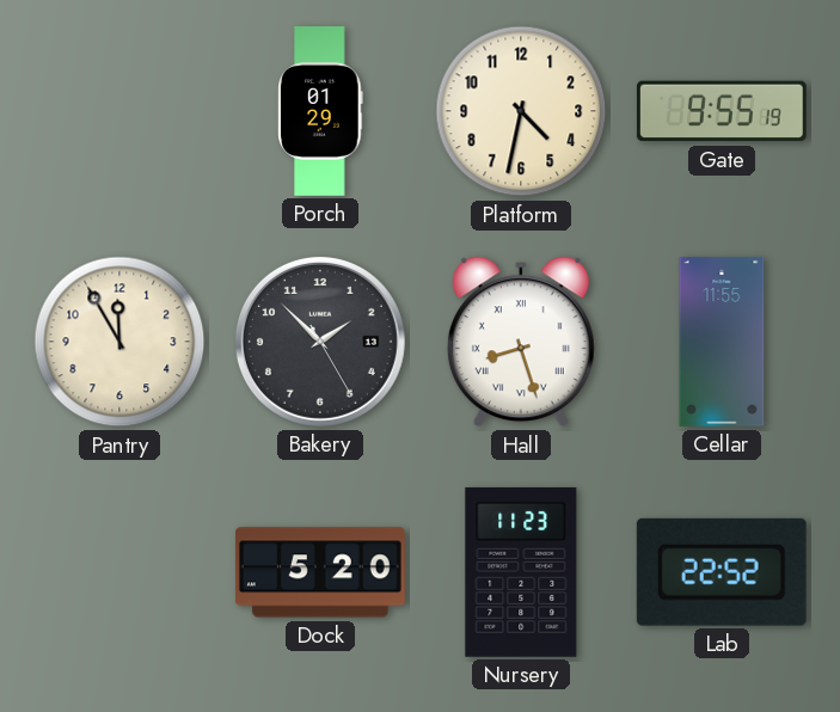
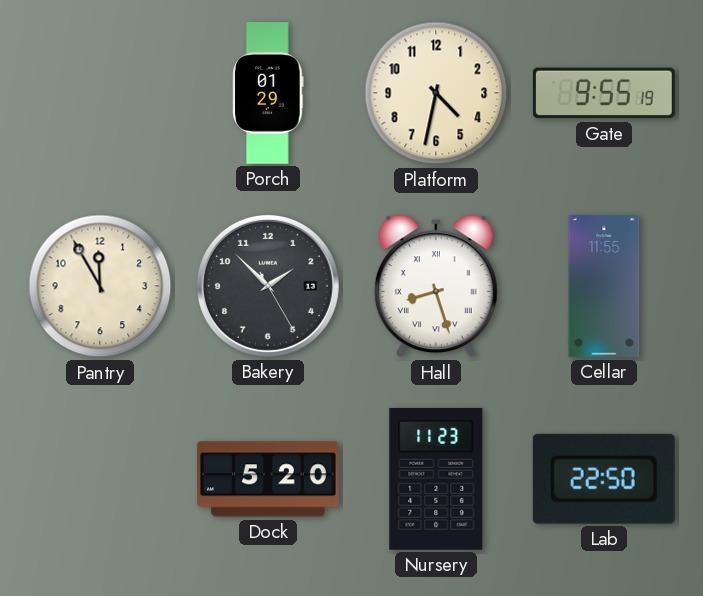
Lab: 22:52 -> 22:50
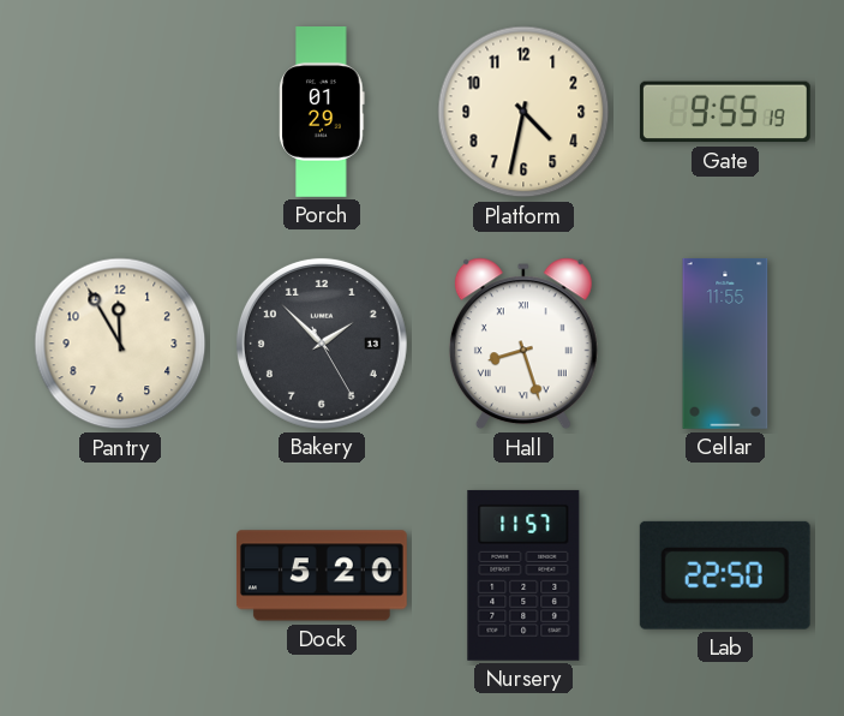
Nursery: 11:23 -> 11:57
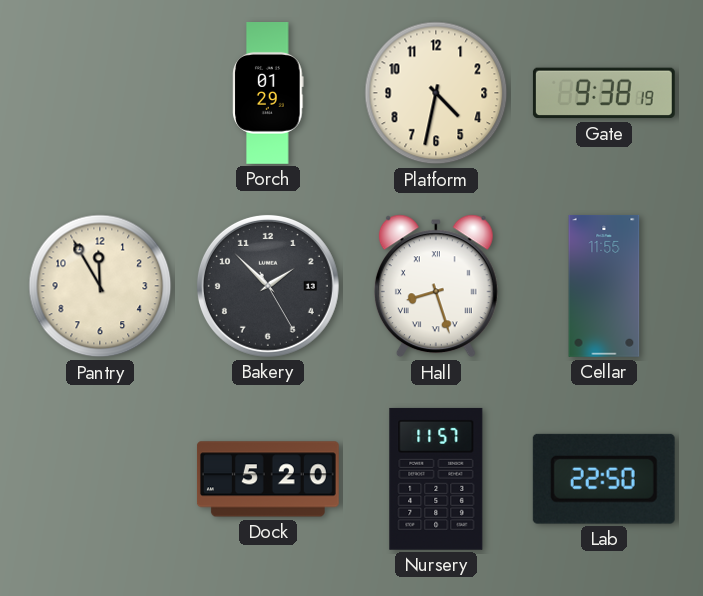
Gate: 9:55 -> 9:38
